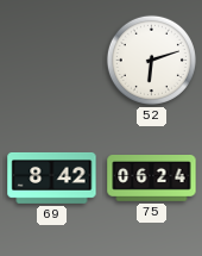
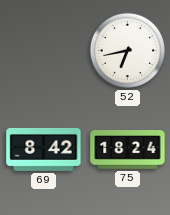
52: 6:12 -> 6:43
75: 06:24 -> 18:24
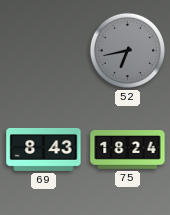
52 dial: white -> grey
69: 8:42 -> 8:43
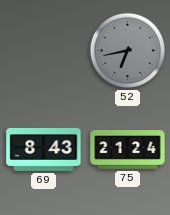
75: 18:24 -> 21:24
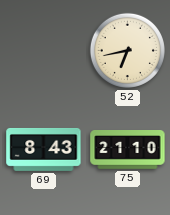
52 dial: grey -> cream
75: 21:24 -> 21:10
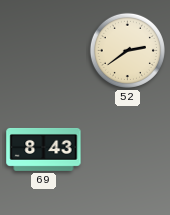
52: 6:43 -> 2:39
75: 21:10 -> none
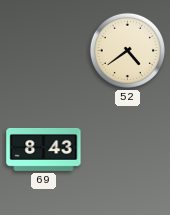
52: 2:39 -> 4:39
